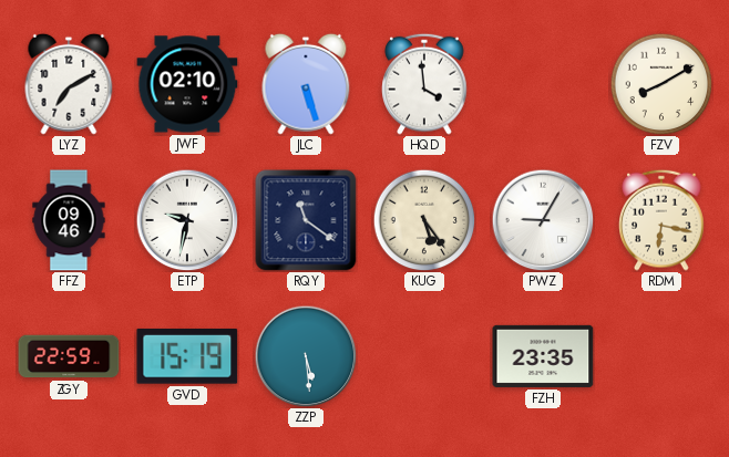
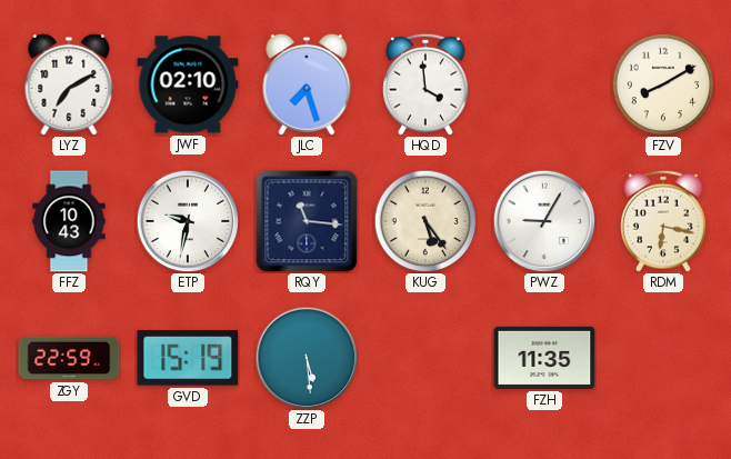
JLC: 5:27 -> 7:27
FFZ: 09:46 -> 10:43
RQY: 11:21 -> 11:16
FZH: 23:35 -> 11:35
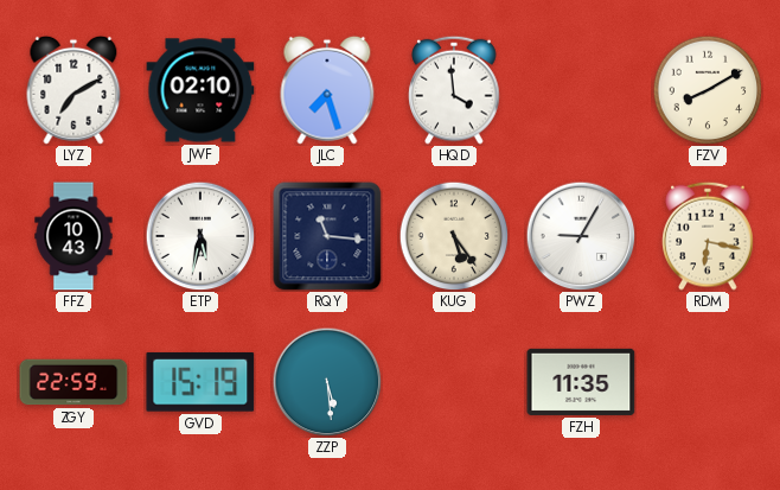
ETP: 9:32 -> 5:32
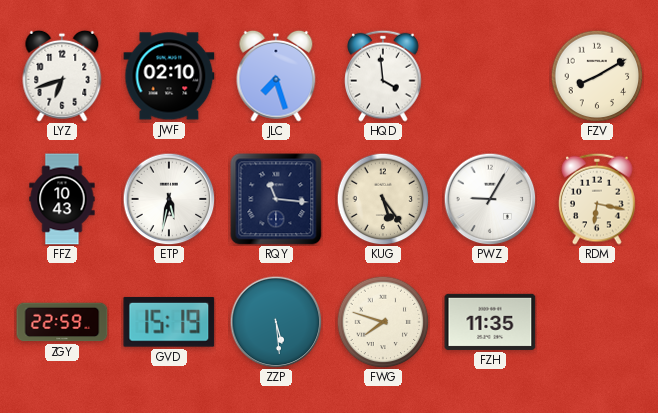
LYZ: 7:10 -> 6:42
FWG: none -> 7:48
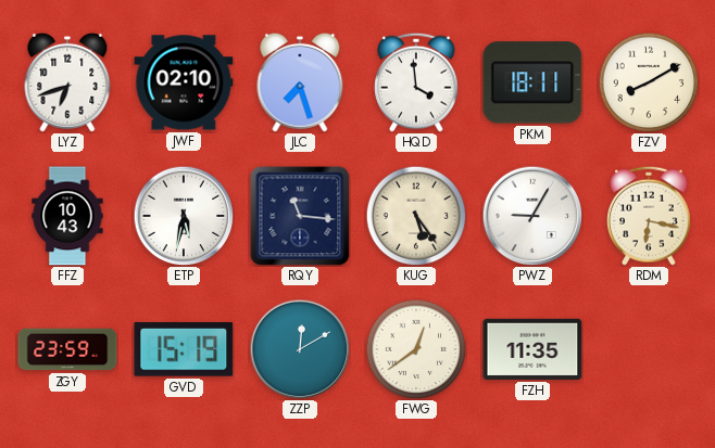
PKM: none -> 18:11
ZGY: 22:59 -> 23:59
ZZP: 5:29 -> 12:10
FWG: 7:48 -> 12:39
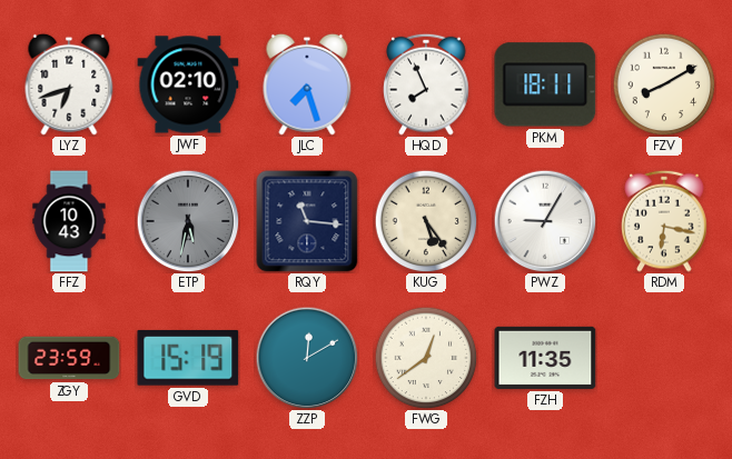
HQD: 3:59 -> 7:56
ETP dial: white -> grey
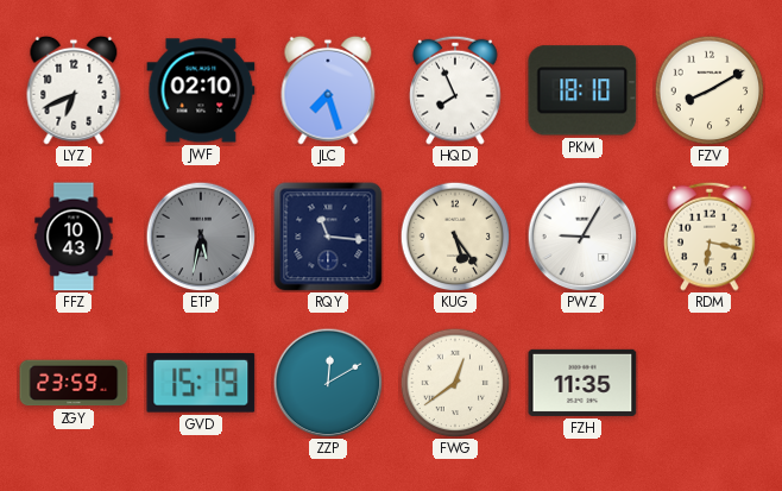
LYZ: 6:42 -> 6:41
PKM: 18:11 -> 18:10
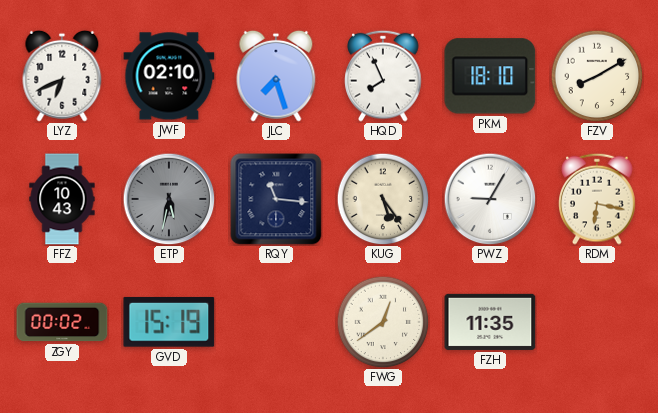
ZGY: 23:59 -> 00:02
ZZP: 12:10 -> none
